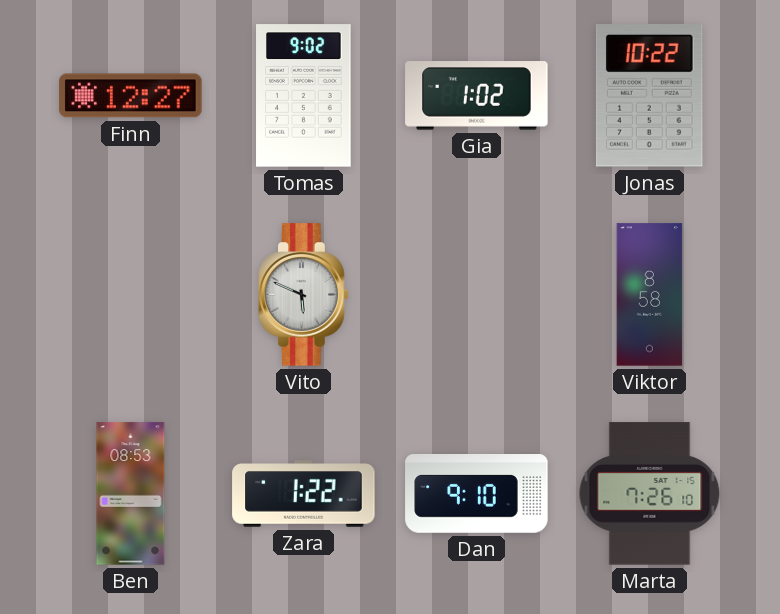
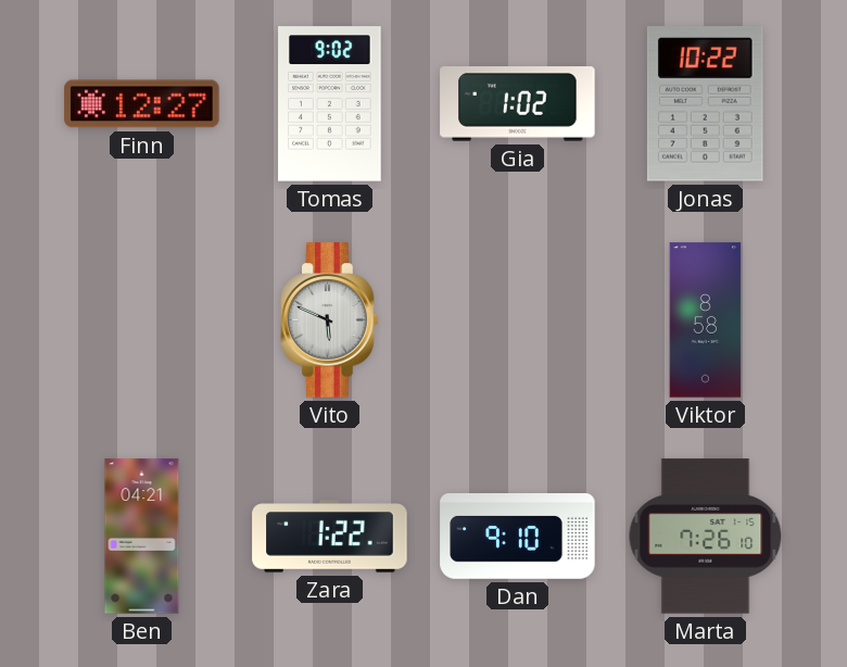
Ben: 08:53 -> 04:21
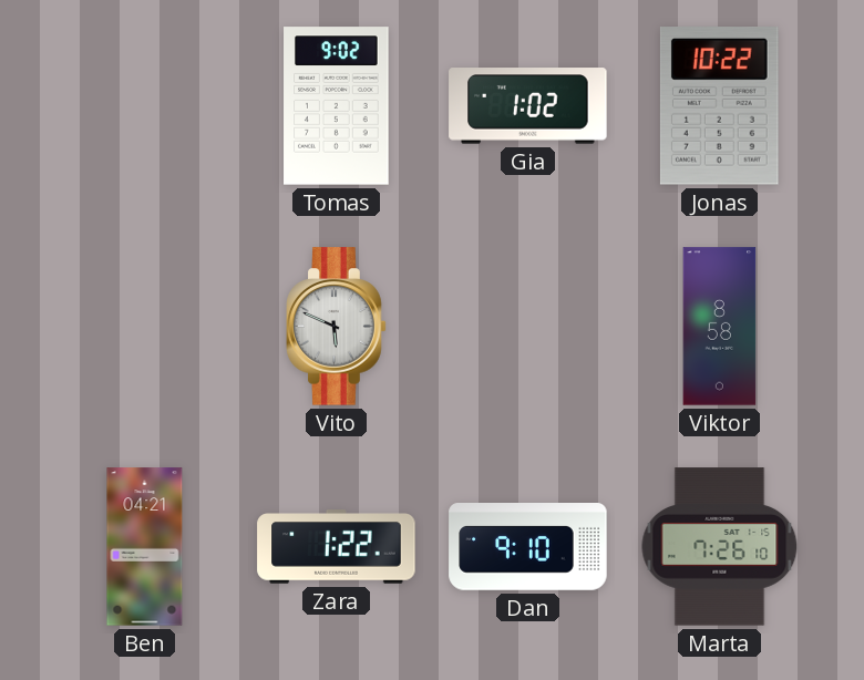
Finn: 12:27 -> none
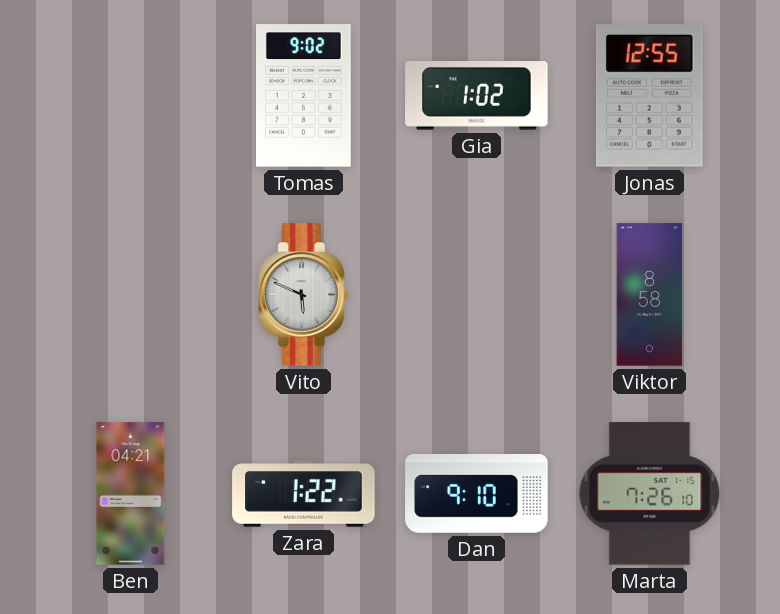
Jonas: 10:22 -> 12:55
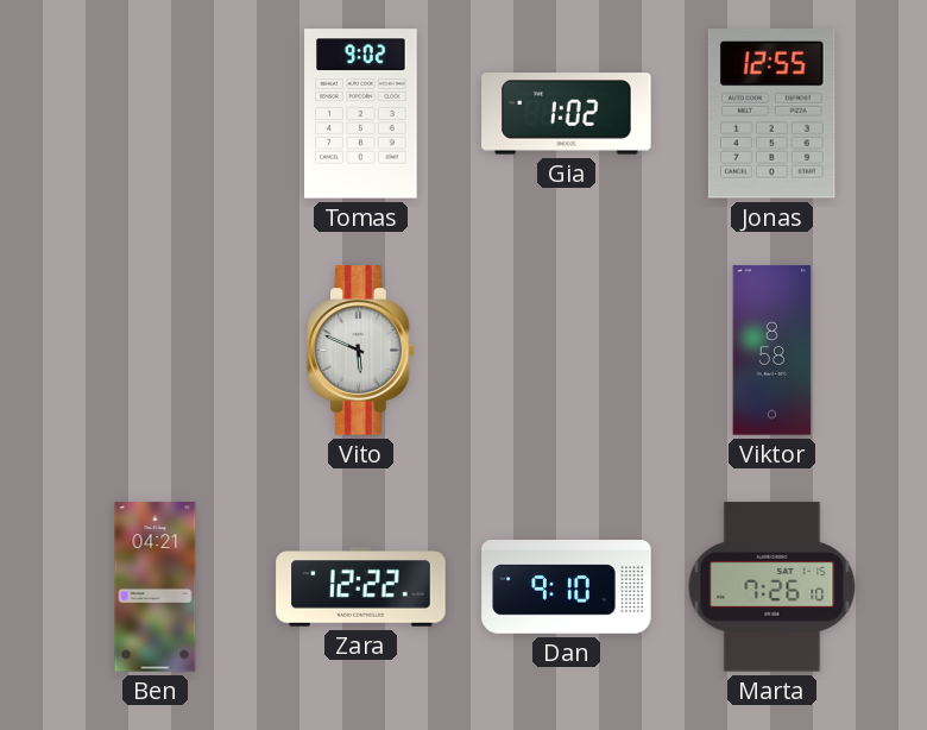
Zara: 1:22 -> 12:22
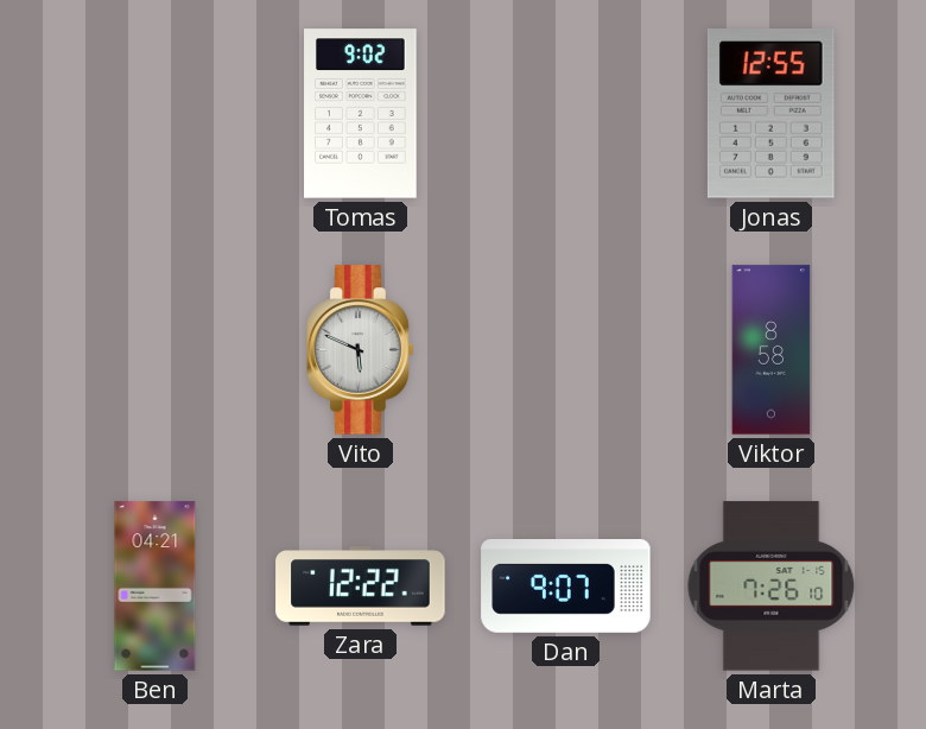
Gia: 1:02 -> none
Dan: 9:10 -> 9:07
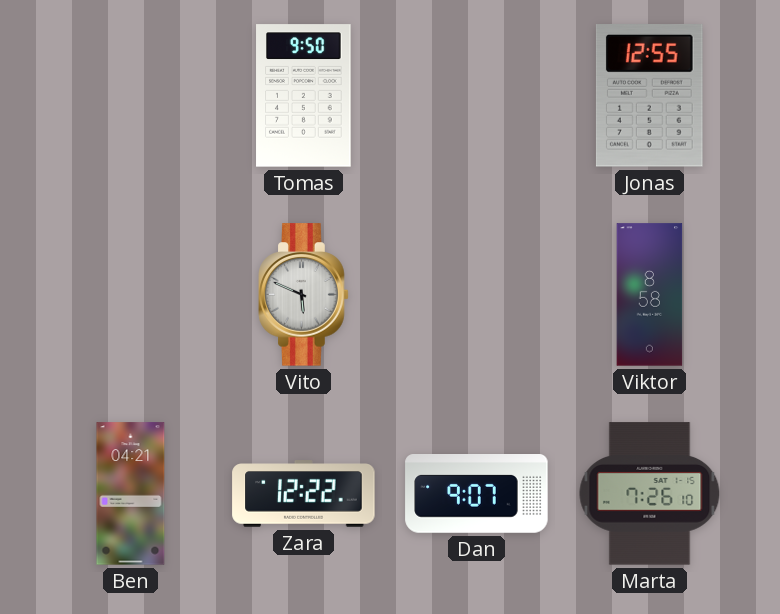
Tomas: 9:02 -> 9:50
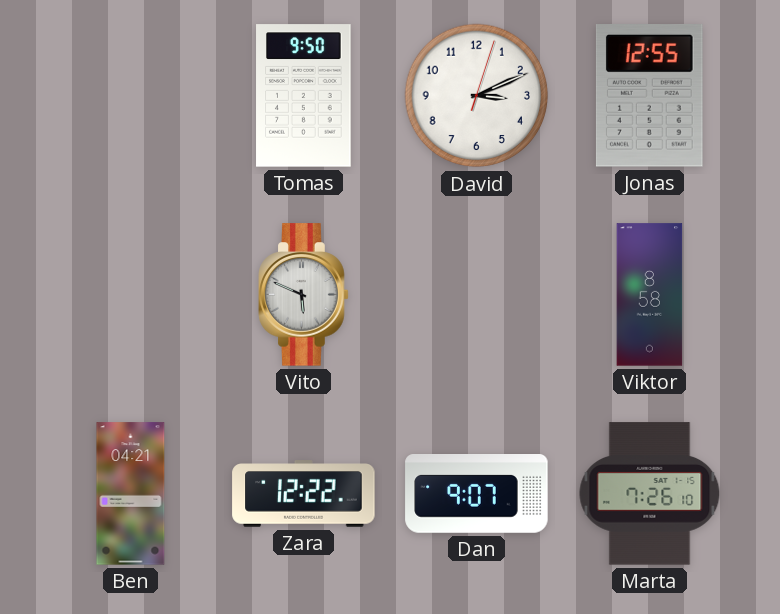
David: none -> 3:11
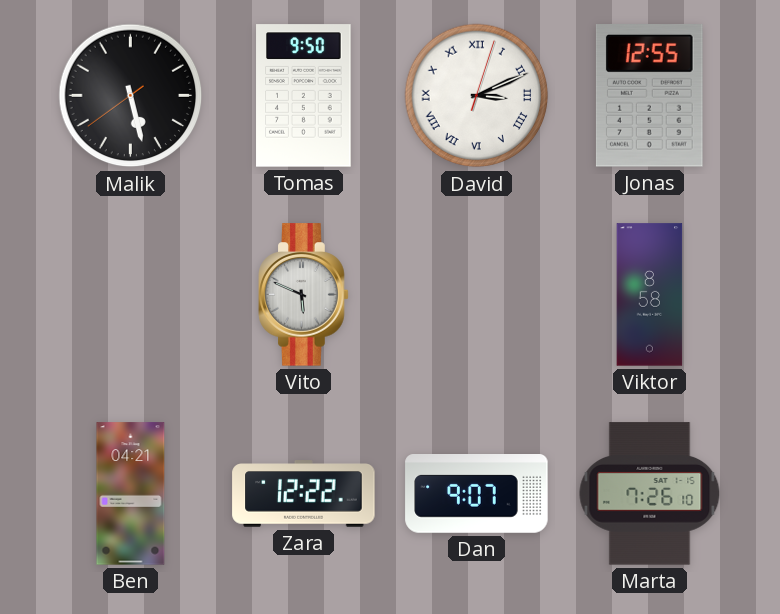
Malik: none -> 5:27
David numerals: Arabic -> Roman
